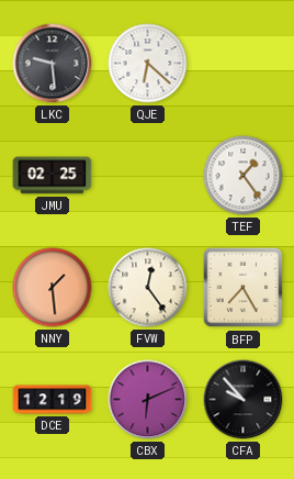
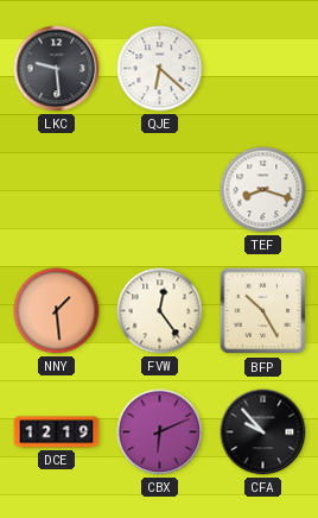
JMU: 02:25 -> none
TEF: 1:24 -> 8:18
BFP: 7:25 -> 10:25
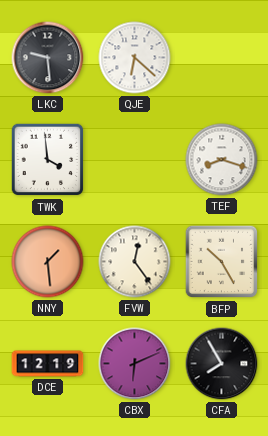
TWK: none -> 3:59
CFA: 9:53 -> 7:55
